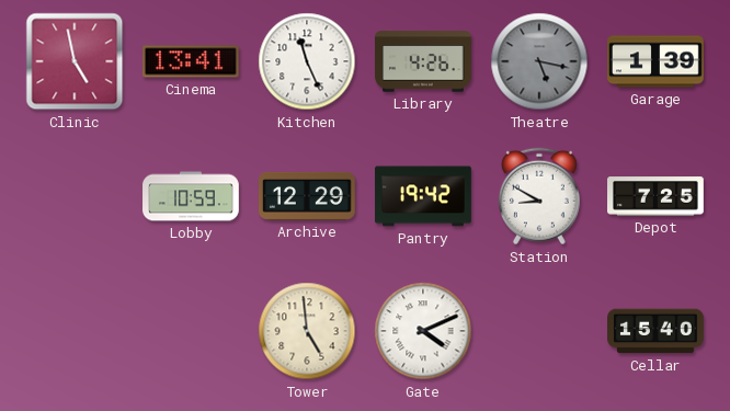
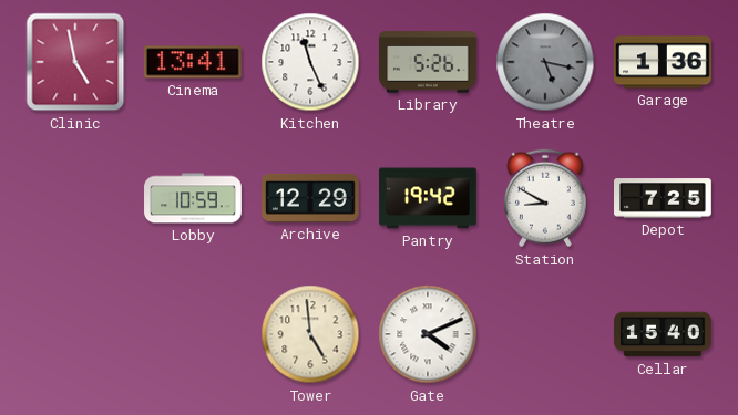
Library: 4:26 -> 5:26
Garage: 1:39 -> 1:36
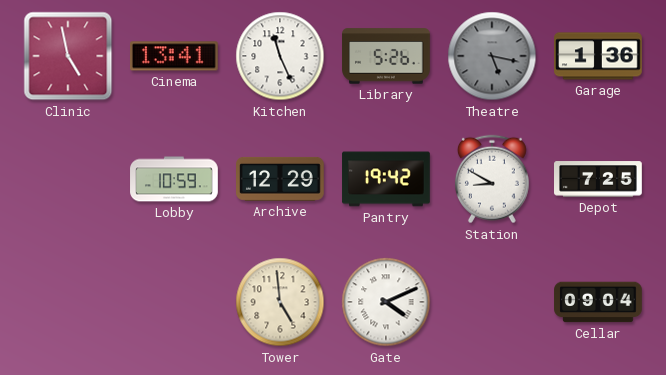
Cellar: 15:40 -> 09:04
